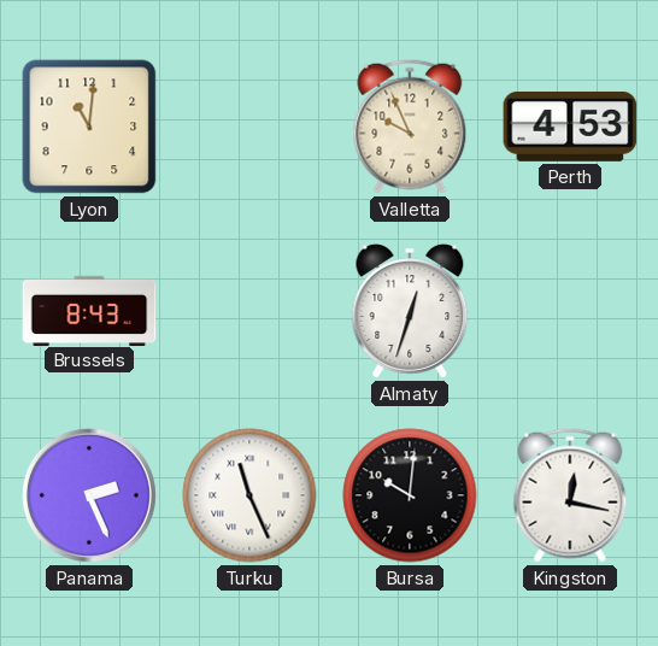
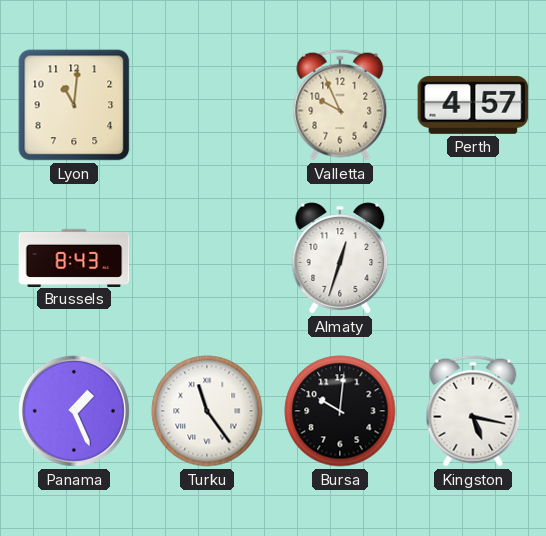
Perth: 4:53 -> 4:57
Panama: 2:26 -> 1:26
Turku: 11:26 -> 11:24
Kingston: 12:17 -> 5:17
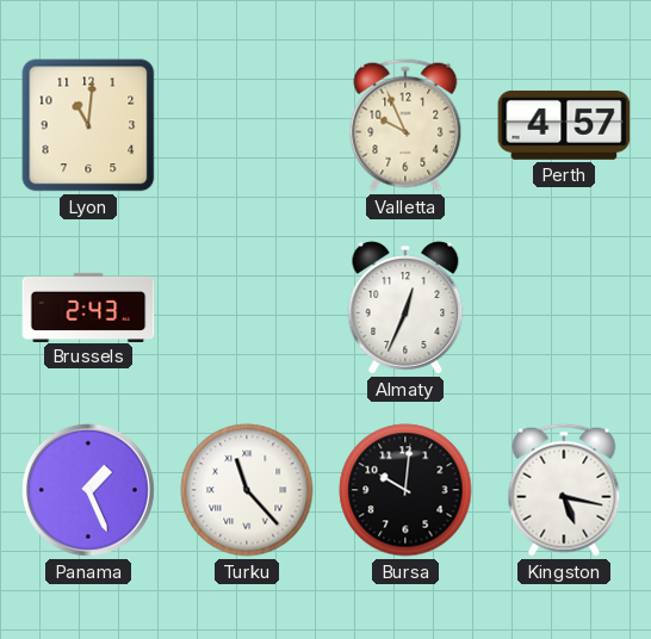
Brussels: 8:43 -> 2:43
Almaty: 12:33 -> 12:34
Turku: 11:24 -> 11:23
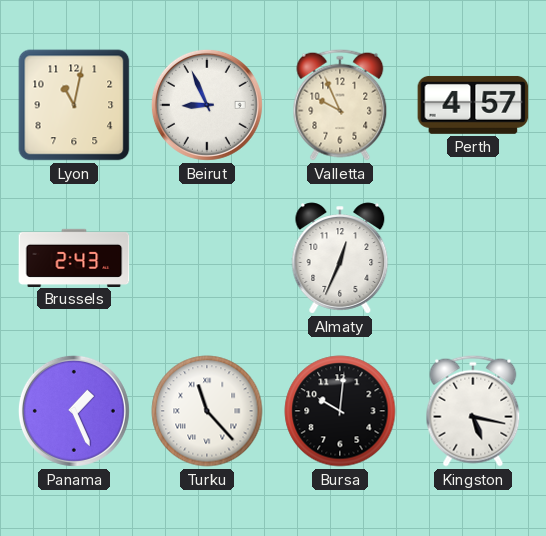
Lyon: 11:01 -> 11:02
Beirut: none -> 8:56
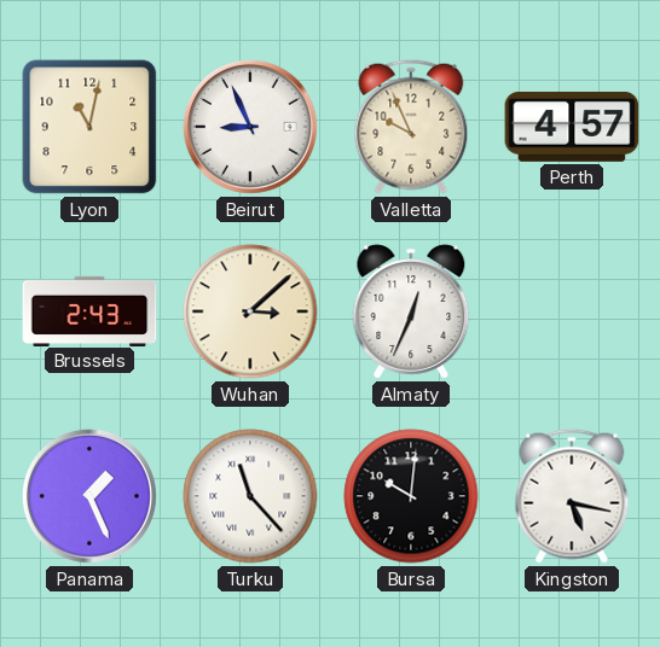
Wuhan: none -> 3:08
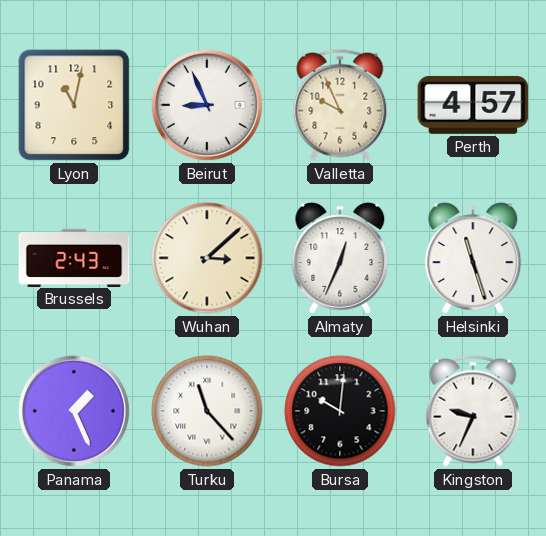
Helsinki: none -> 11:27
Kingston: 5:17 -> 9:34
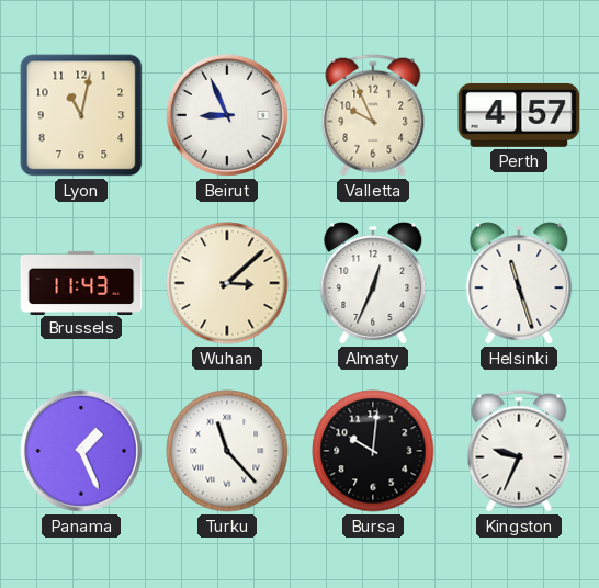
Brussels: 2:43 -> 11:43
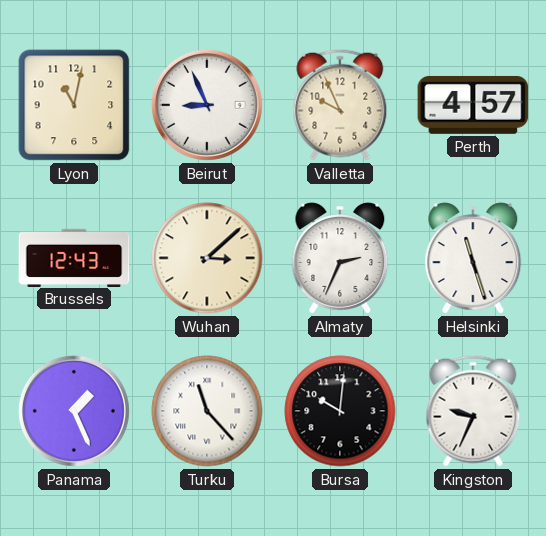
Brussels: 11:43 -> 12:43
Almaty: 12:34 -> 2:34
